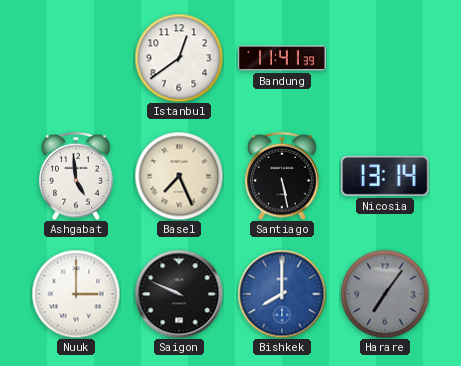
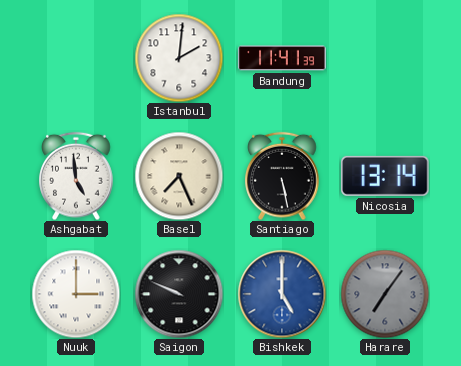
Istanbul: 12:39 -> 2:01
Bishkek: 8:00 -> 5:00
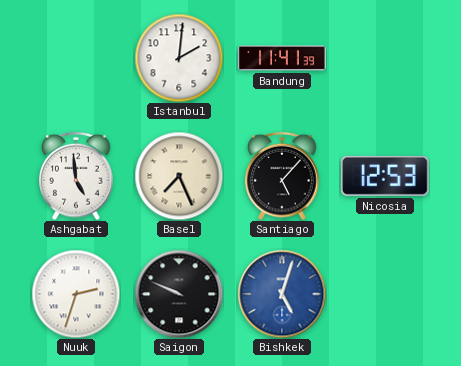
Santiago: 5:28 -> 5:07
Nicosia: 13:14 -> 12:53
Nuuk: 3:00 -> 2:33
Bishkek: 5:00 -> 5:03
Harare: 7:06 -> none
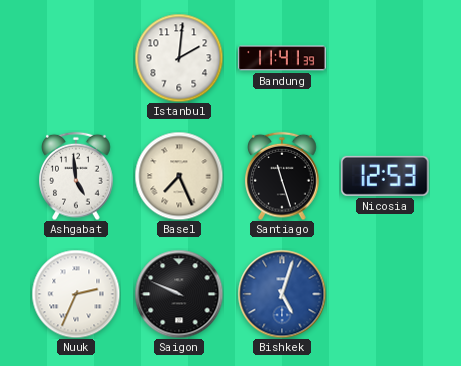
Santiago: 5:07 -> 11:27
Nuuk: 2:33 -> 2:34
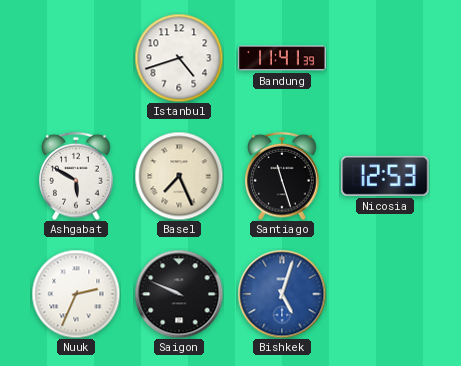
Istanbul: 2:01 -> 4:42
Ashgabat: 4:59 -> 5:50
